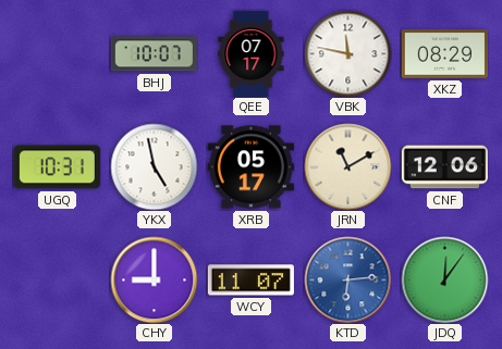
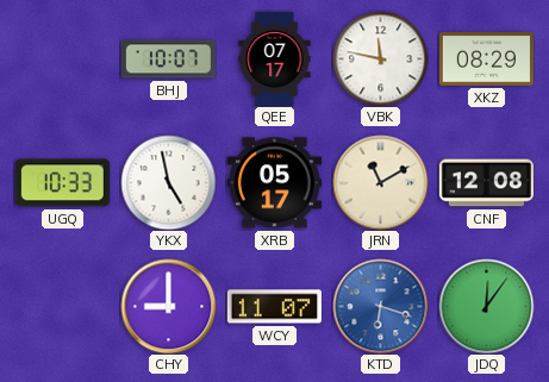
UGQ: 10:31 -> 10:33
CNF: 12:06 -> 12:08
KTD: 6:14 -> 6:18
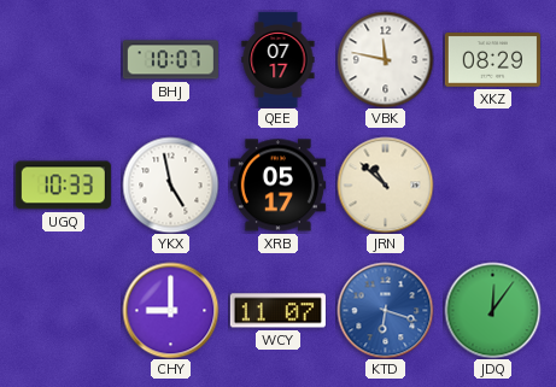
JRN: 11:10 -> 10:52
CNF: 12:08 -> none
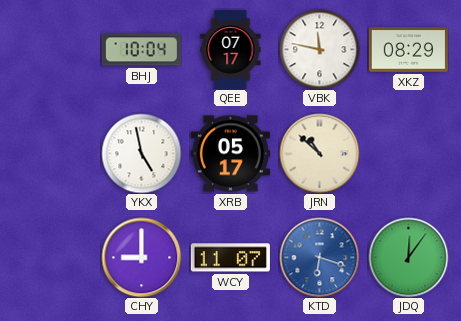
BHJ: 10:07 -> 10:04
UGQ: 10:33 -> none
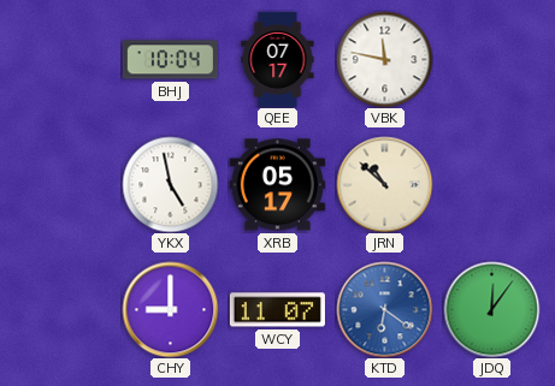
XKZ: 08:29 -> none
KTD: 6:18 -> 6:21
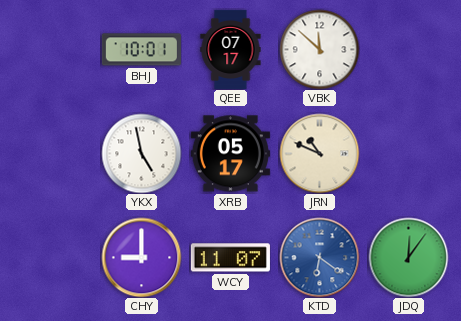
BHJ: 10:04 -> 10:01
VBK: 11:47 -> 11:52
JRN: 10:52 -> 10:49
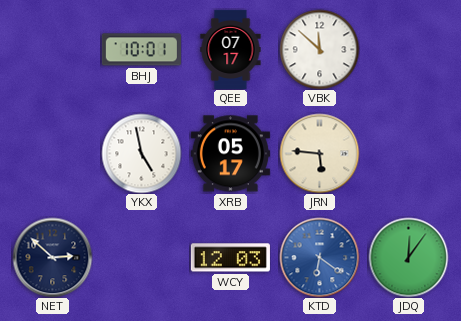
JRN: 10:49 -> 5:46
NET: none -> 2:52
CHY: 9:00 -> none
WCY: 11:07 -> 12:03
